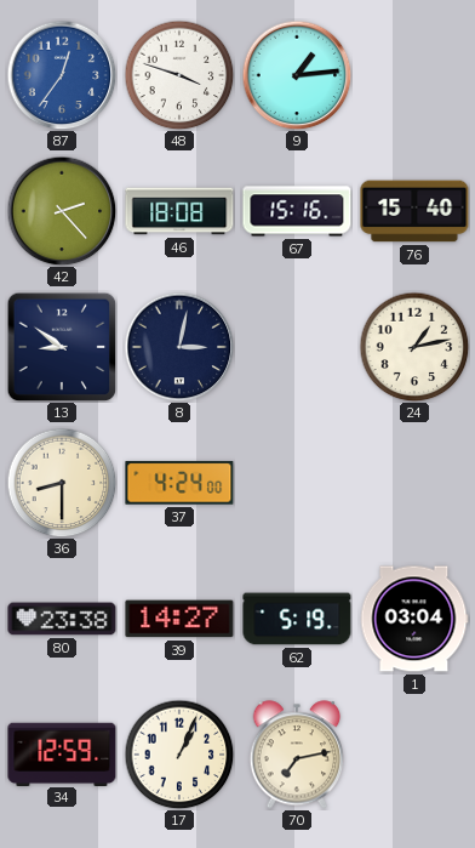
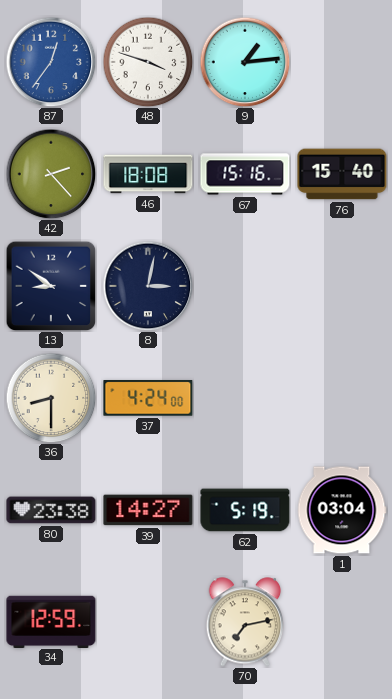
24: 1:13 -> none
17: 1:04 -> none
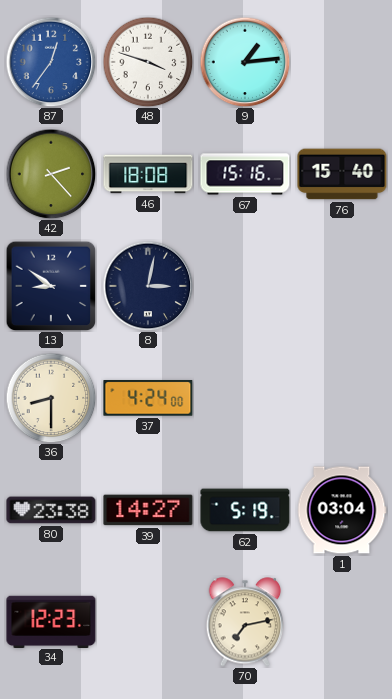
34: 12:59 -> 12:23
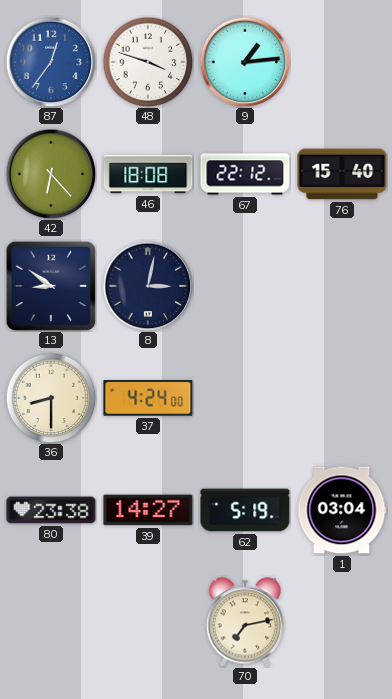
42: 2:23 -> 6:23
67: 15:16 -> 22:12
34: 12:23 -> none
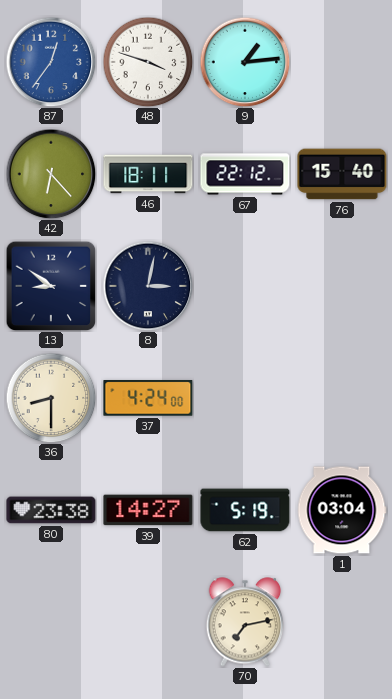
46: 18:08 -> 18:11
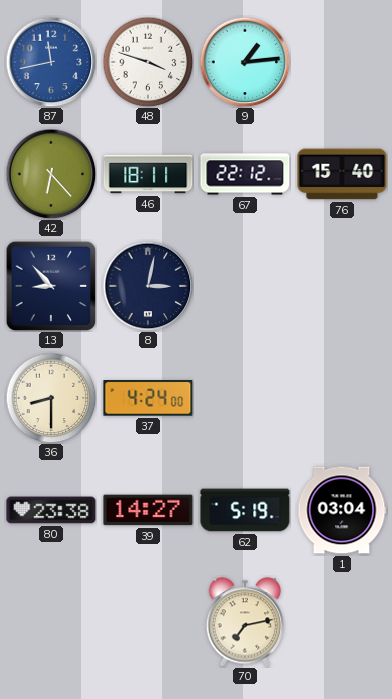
87: 12:36 -> 11:43
13: 8:51 -> 8:53
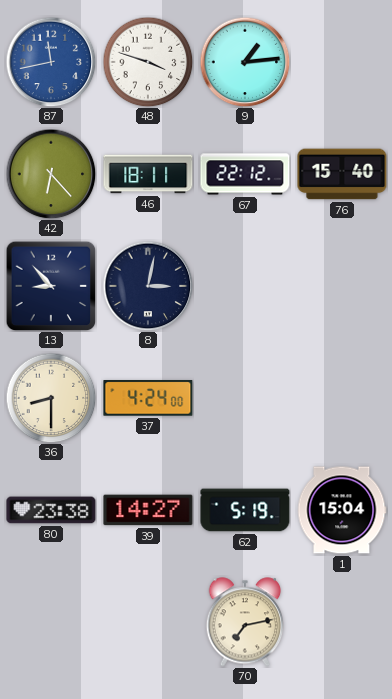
1: 03:04 -> 15:04
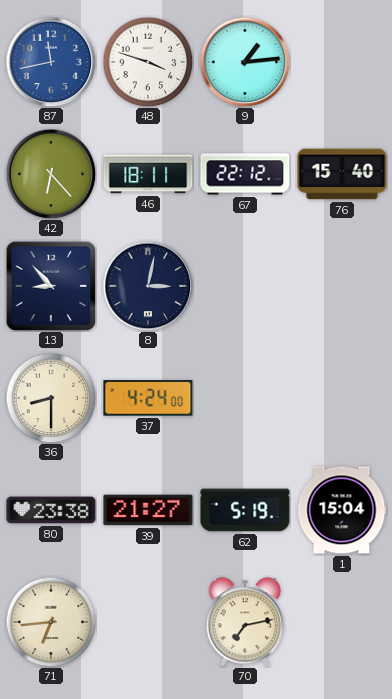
39: 14:27 -> 21:27
71: none -> 6:44
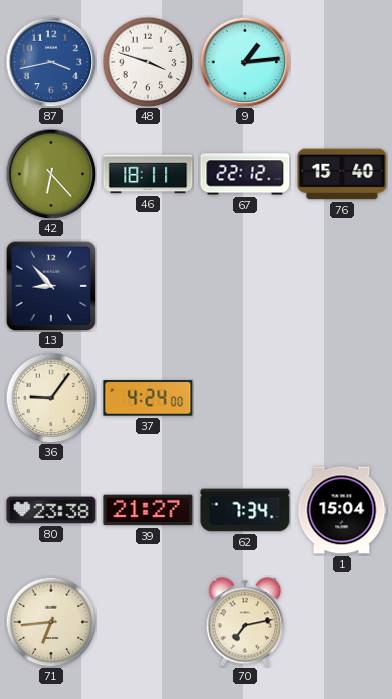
87: 11:43 -> 3:43
8: 3:02 -> none
36: 8:30 -> 9:06
62: 5:19 -> 7:34
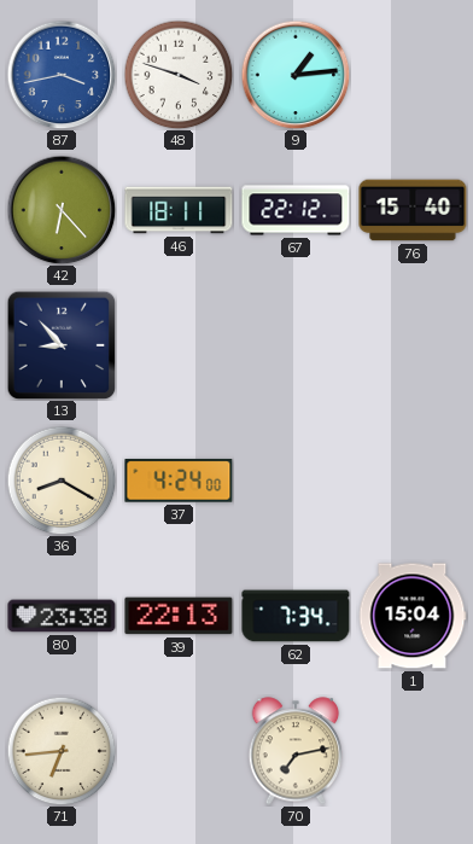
36: 9:06 -> 8:20
39: 21:27 -> 22:13
